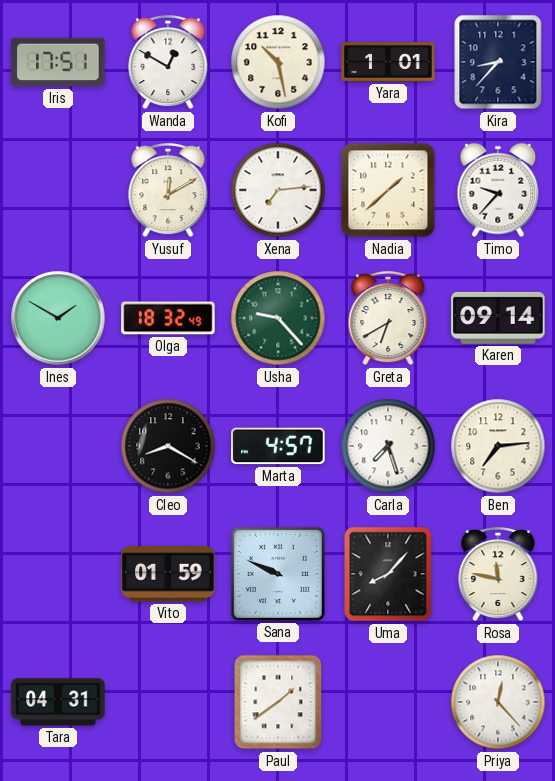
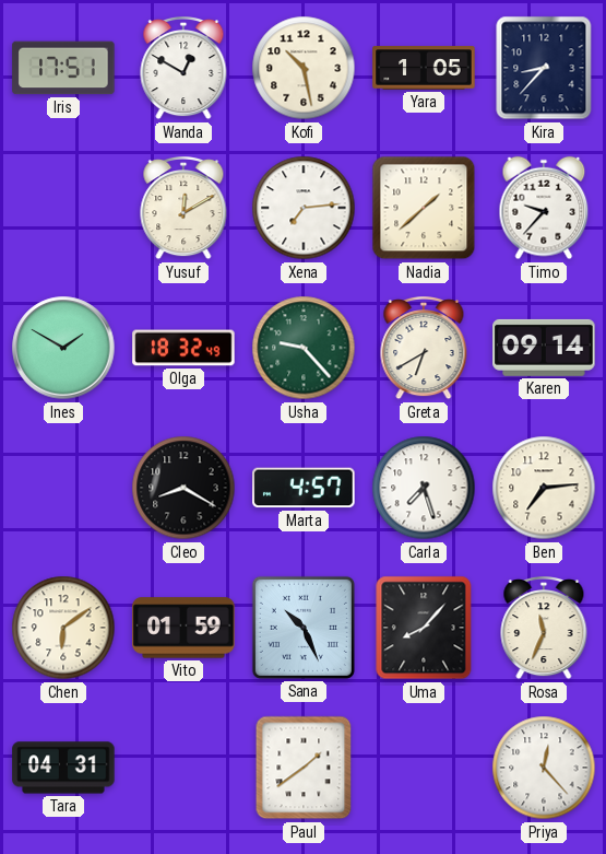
Yara: 1:01 -> 1:05
Chen: none -> 6:09
Sana: 9:49 -> 10:26
Rosa: 11:47 -> 11:34
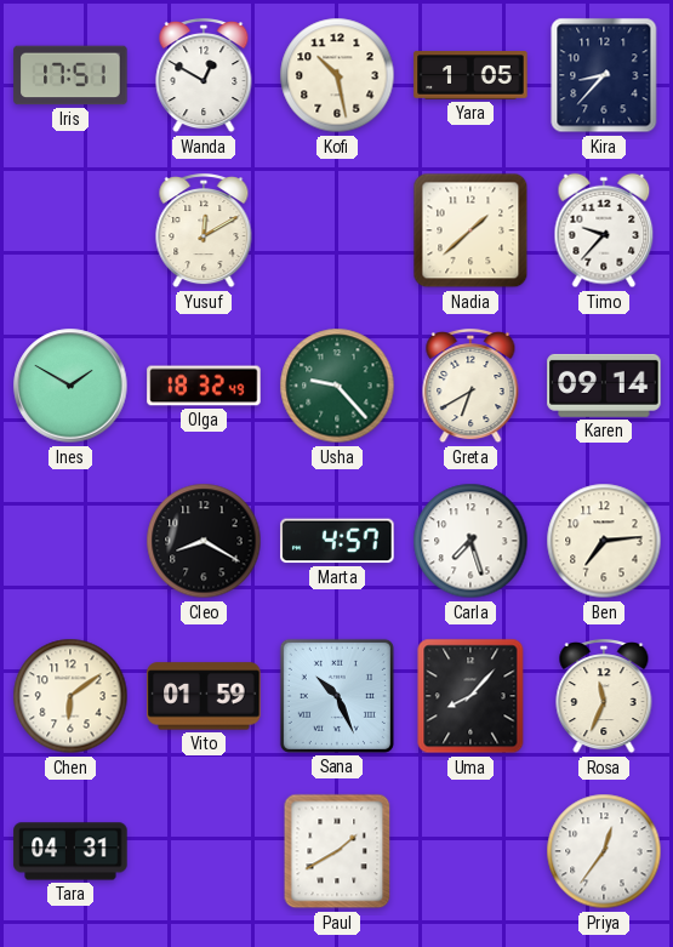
Xena: 7:14 -> none
Paul: 1:39 -> 1:40
Priya: 12:23 -> 12:36
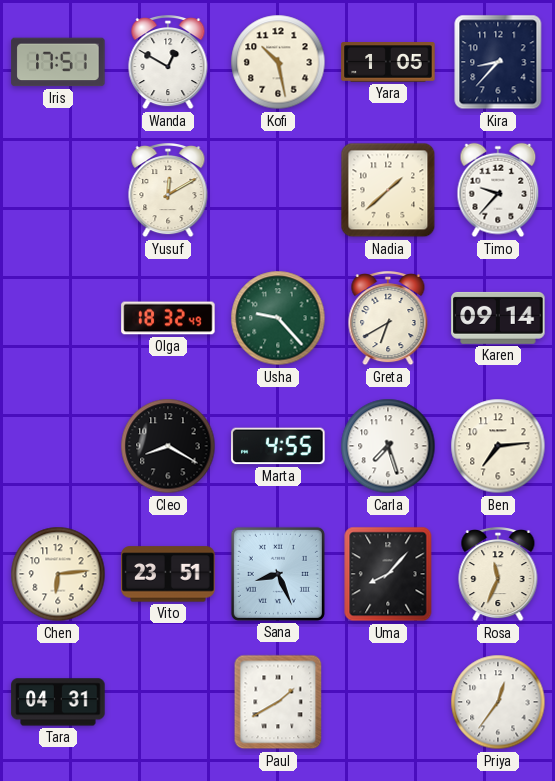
Ines: 1:50 -> none
Marta: 4:57 -> 4:55
Chen: 6:09 -> 6:14
Vito: 01:59 -> 23:51
Sana: 10:26 -> 8:26
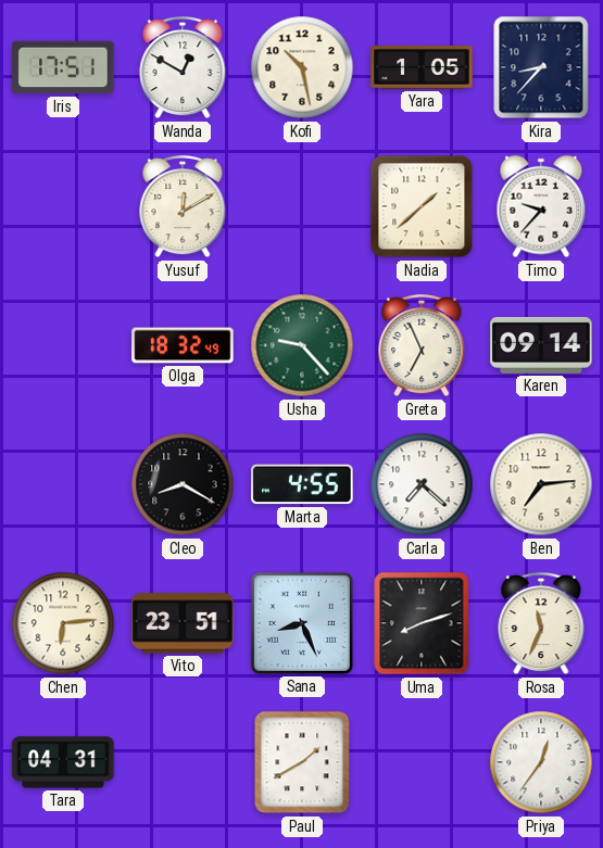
Greta: 6:40 -> 6:56
Carla: 7:27 -> 7:22
Uma: 8:07 -> 8:12
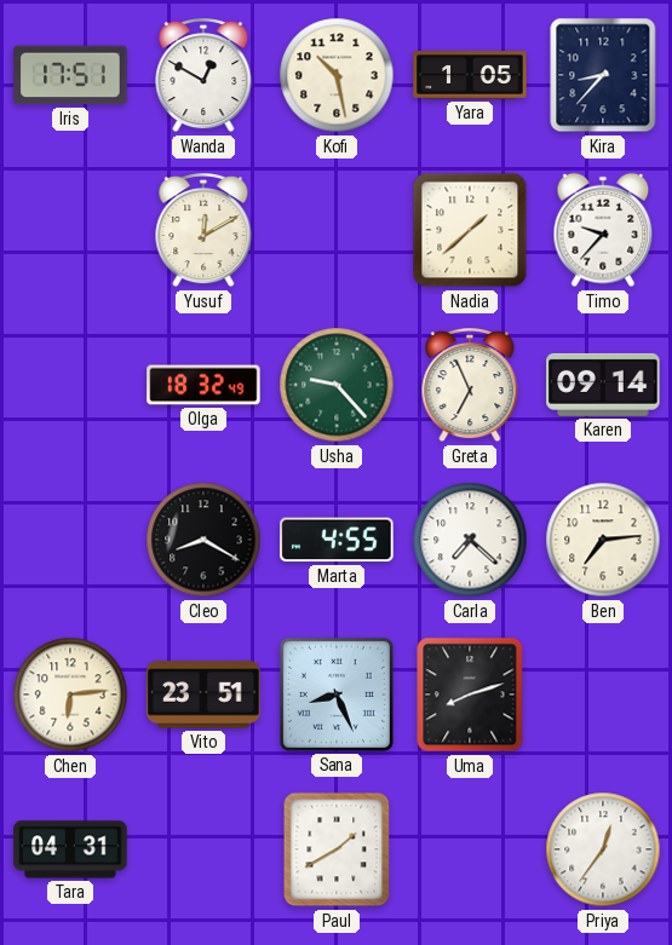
Rosa: 11:34 -> none
